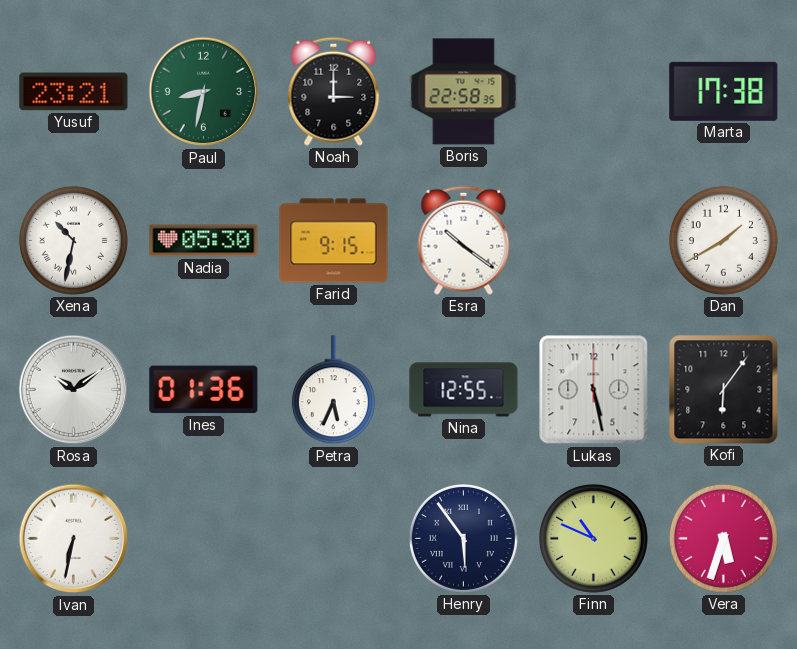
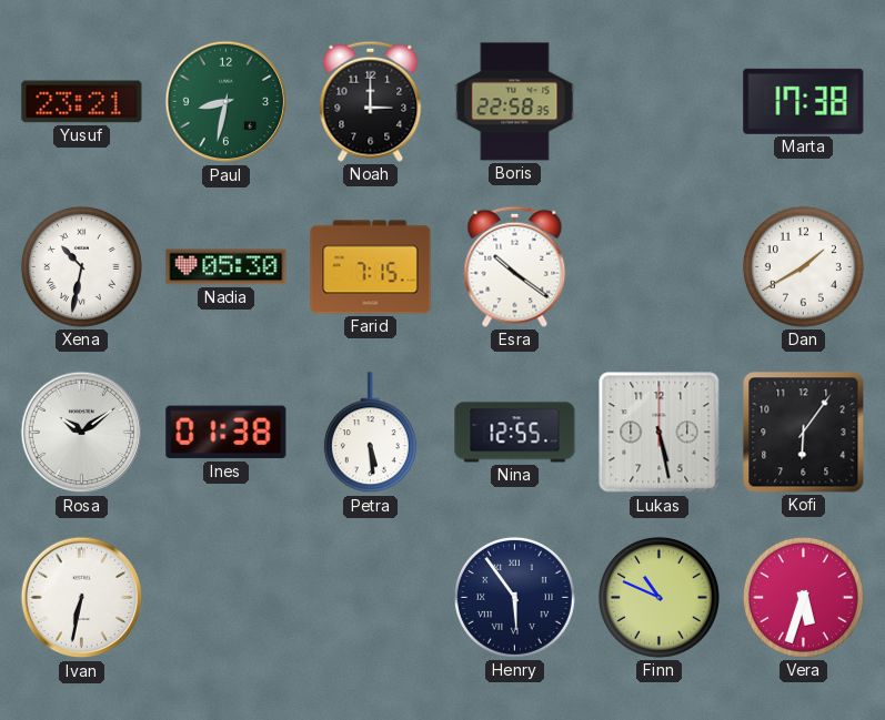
Farid: 9:15 -> 7:15
Ines: 01:36 -> 01:38
Petra: 5:34 -> 5:29
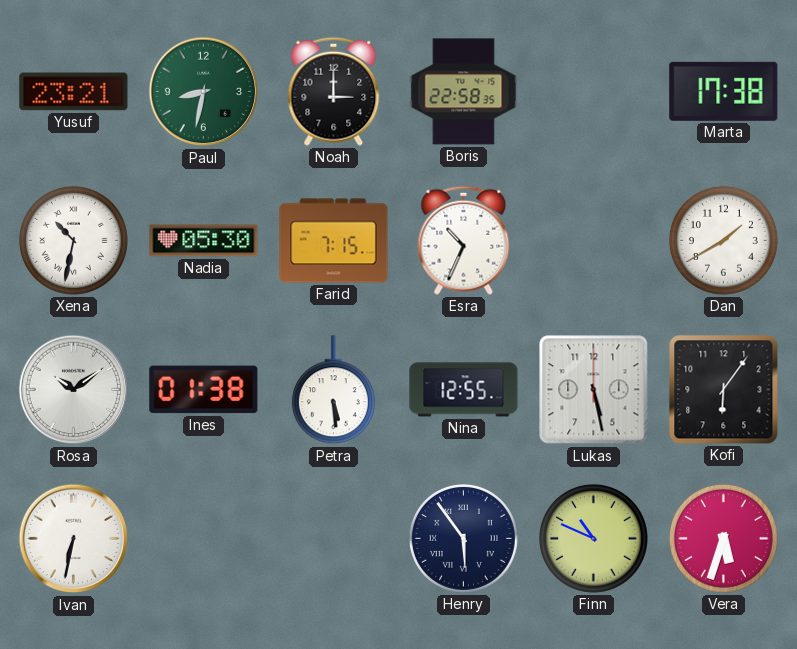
Esra: 10:21 -> 10:34
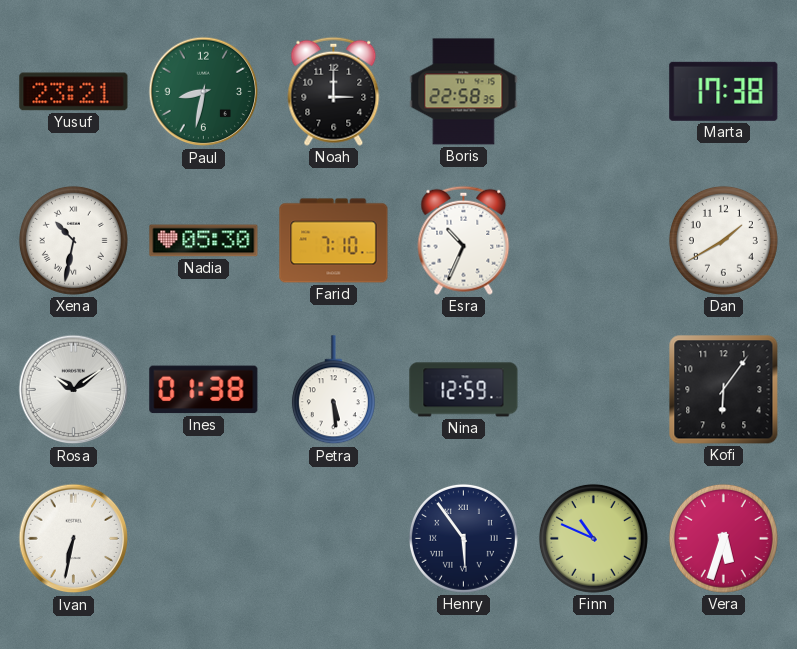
Farid: 7:15 -> 7:10
Nina: 12:55 -> 12:59
Lukas: 5:28 -> none
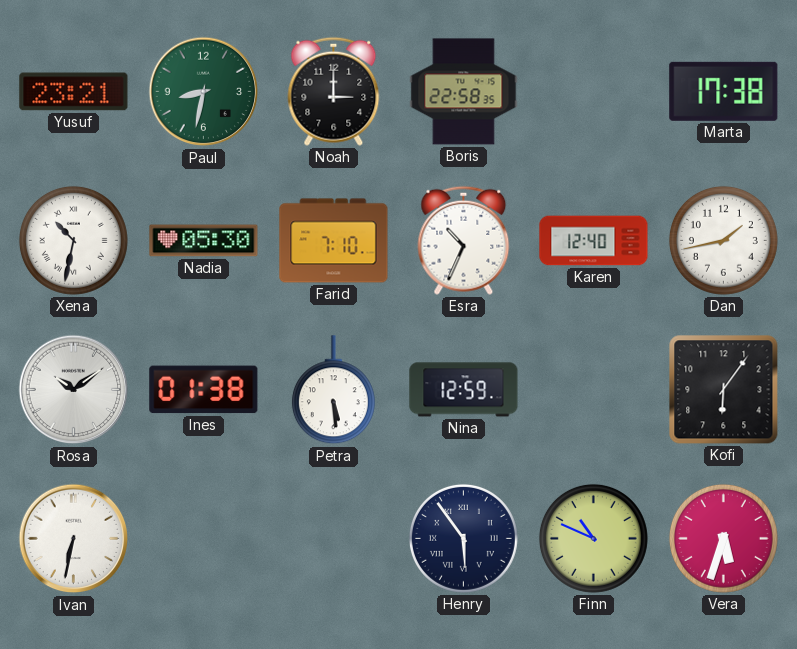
Karen: none -> 12:40
Dan: 1:40 -> 1:43
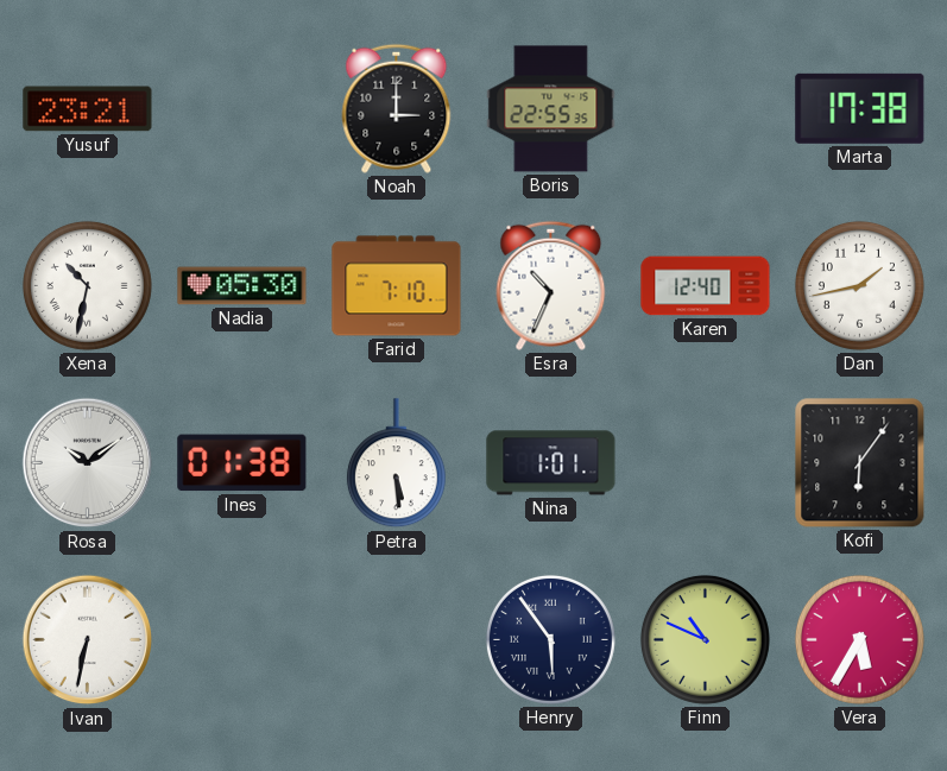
Paul: 8:32 -> none
Boris: 22:58 -> 22:55
Nina: 12:59 -> 1:01
Vera: 5:33 -> 5:35
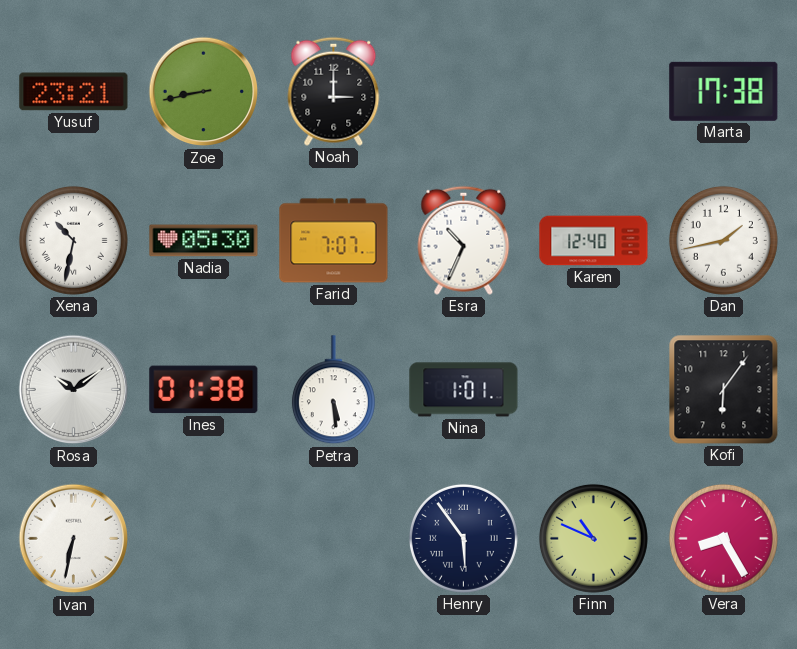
Zoe: none -> 8:43
Boris: 22:55 -> none
Farid: 7:10 -> 7:07
Vera: 5:35 -> 8:25
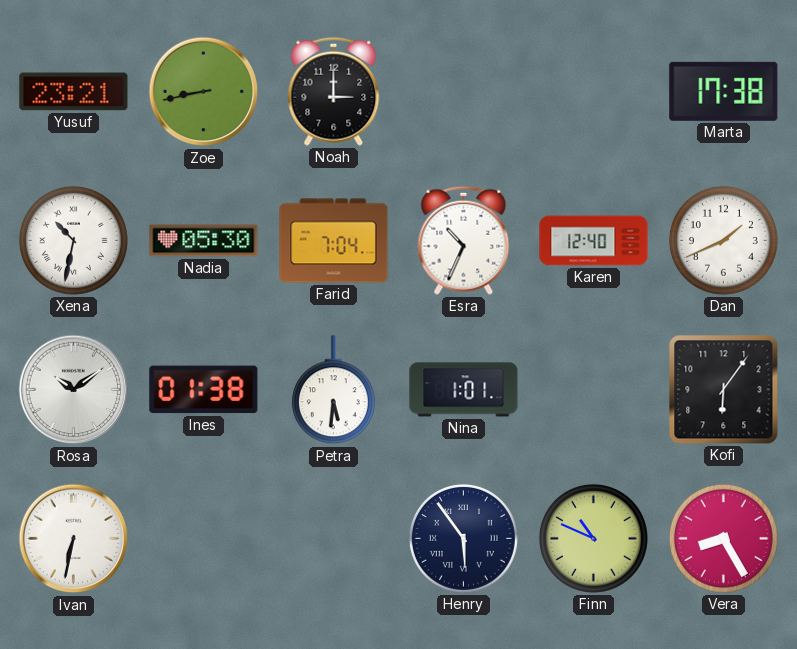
Farid: 7:07 -> 7:04
Dan: 1:43 -> 1:41
Petra: 5:29 -> 5:31
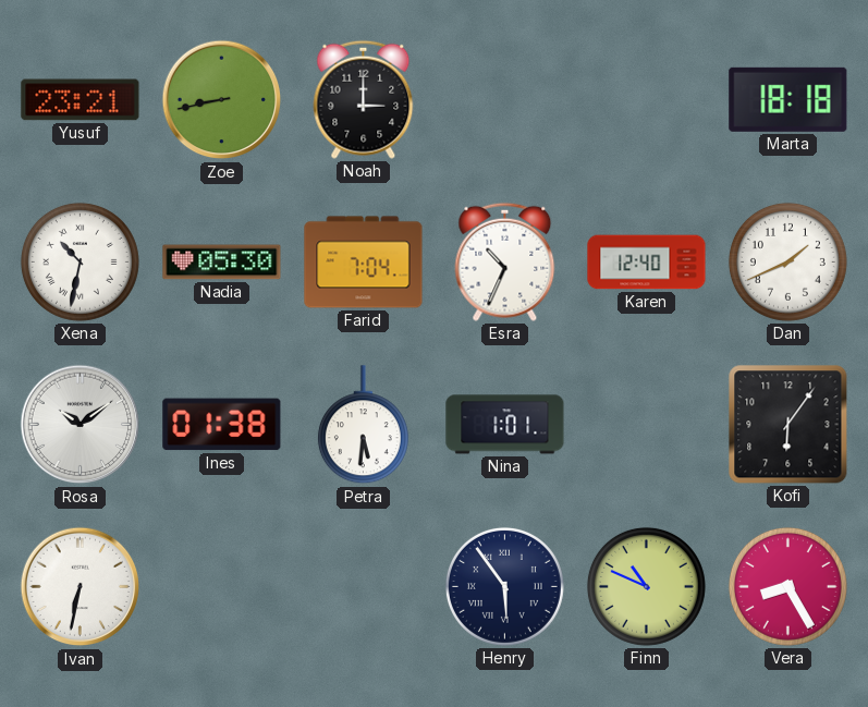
Marta: 17:38 -> 18:18
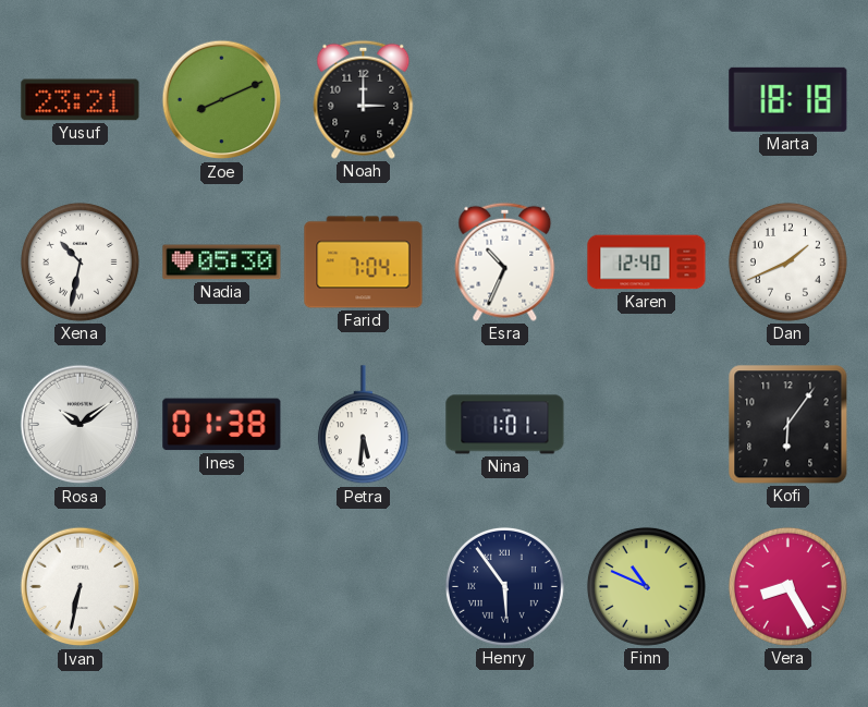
Zoe: 8:43 -> 8:11
